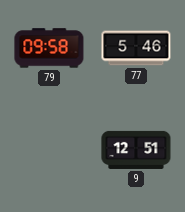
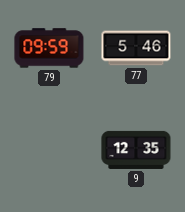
79: 09:58 -> 09:59
9: 12:51 -> 12:35
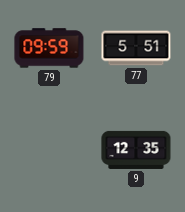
77: 5:46 -> 5:51
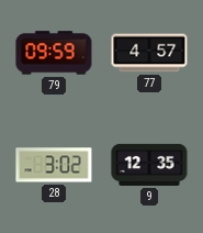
77: 5:51 -> 4:57
28: none -> 3:02
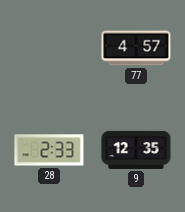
79: 09:59 -> none
28: 3:02 -> 2:33
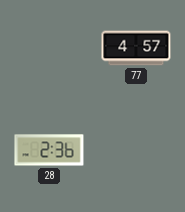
28: 2:33 -> 2:36
9: 12:35 -> none
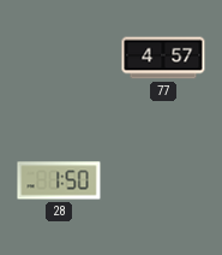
28: 2:36 -> 1:50
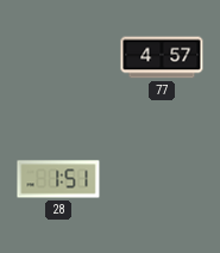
28: 1:50 -> 1:51
